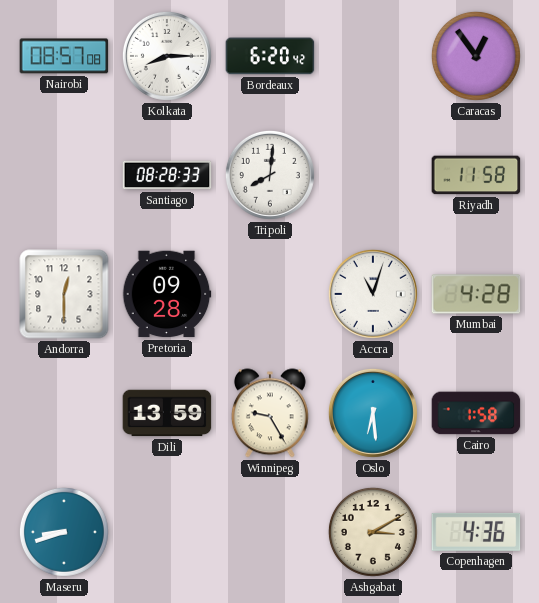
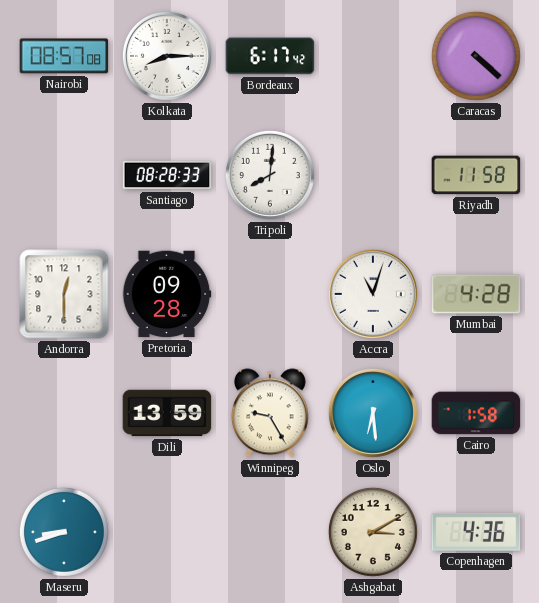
Bordeaux: 6:20 -> 6:17
Caracas: 12:54 -> 4:22
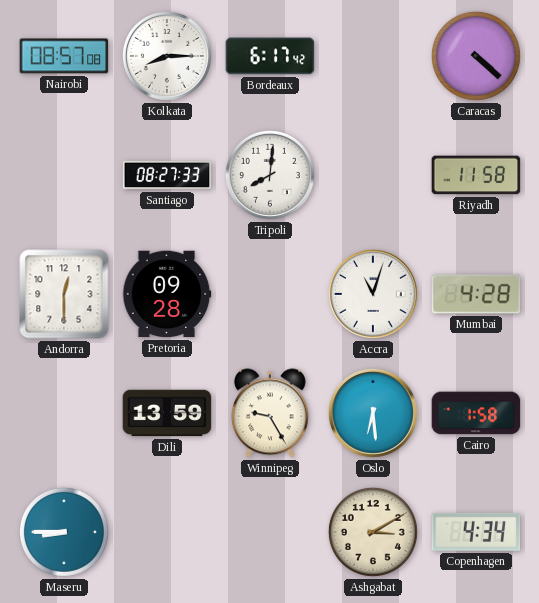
Santiago: 08:28 -> 08:27
Maseru: 8:42 -> 8:45
Copenhagen: 4:36 -> 4:34
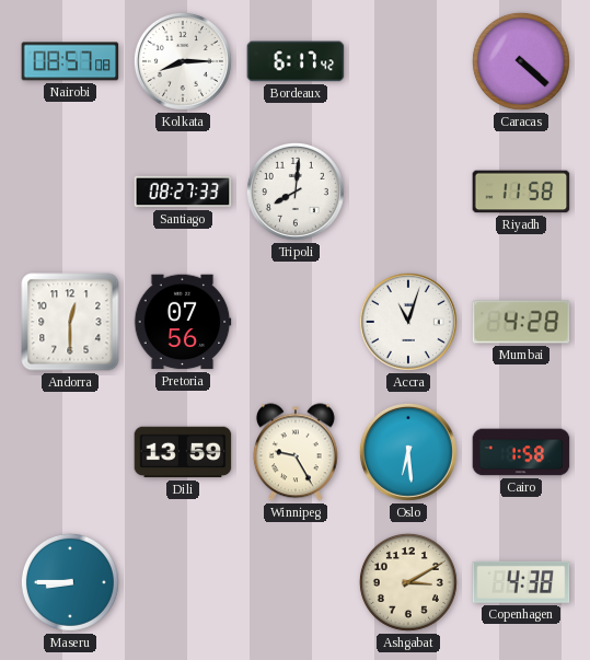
Pretoria: 09:28 -> 07:56
Copenhagen: 4:34 -> 4:38
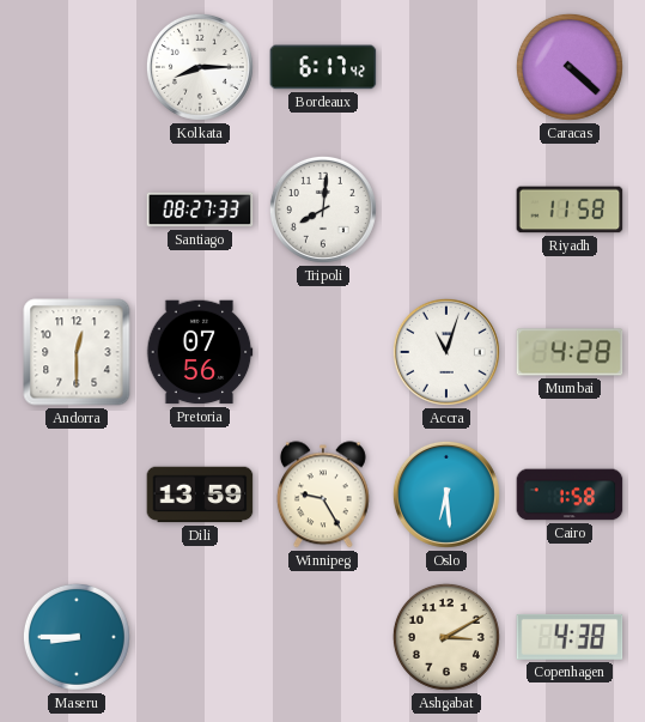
Nairobi: 08:57 -> none
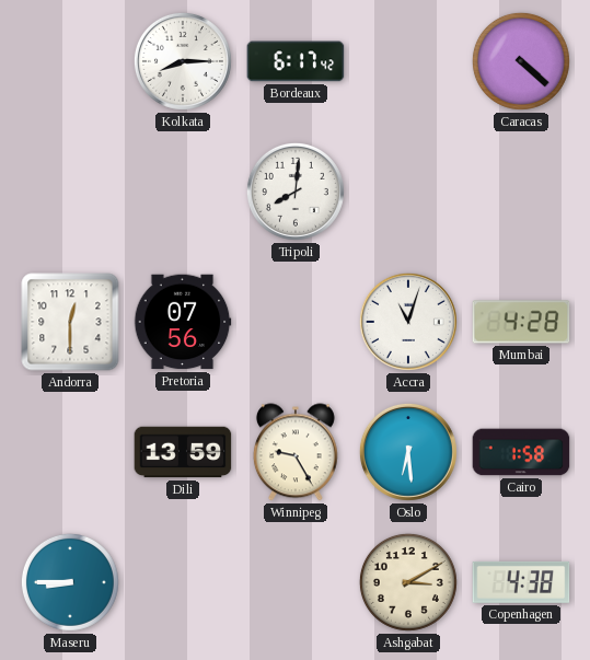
Santiago: 08:27 -> none
Riyadh: 11:58 -> none
